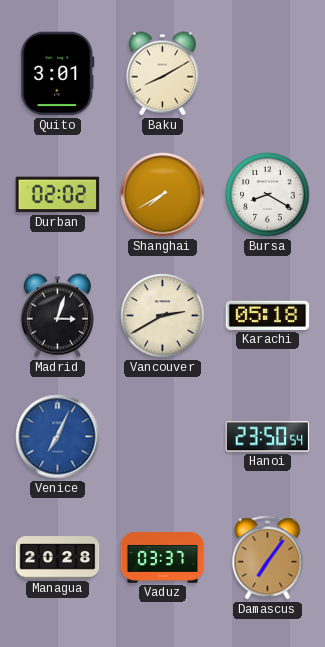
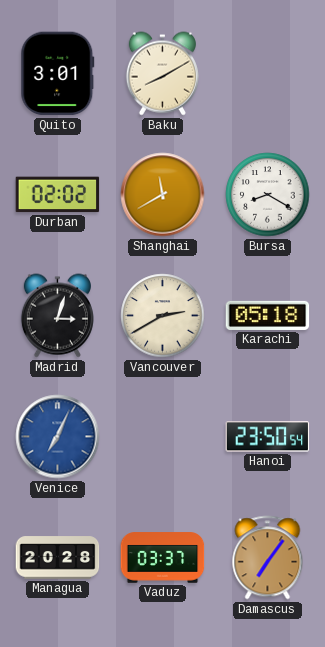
Shanghai: 7:40 -> 11:40
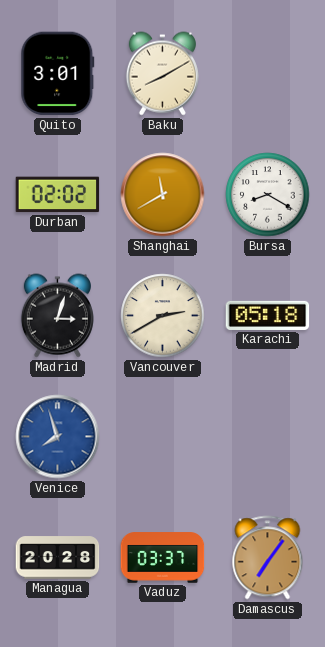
Venice: 7:04 -> 7:57
Hanoi: 23:50 -> none
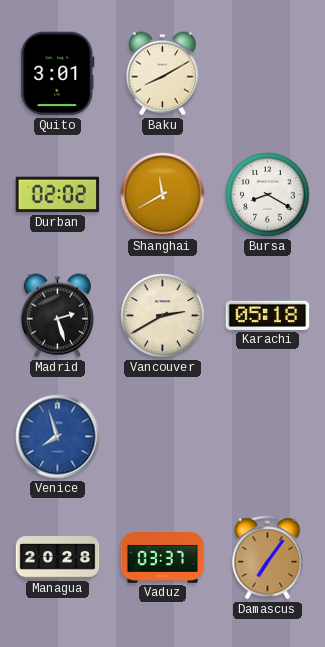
Madrid: 3:03 -> 2:27
